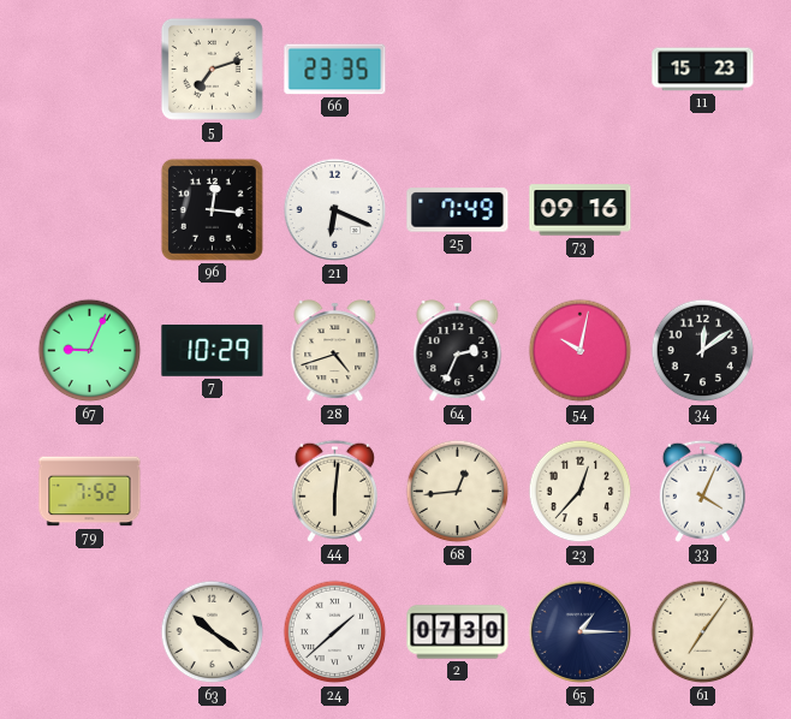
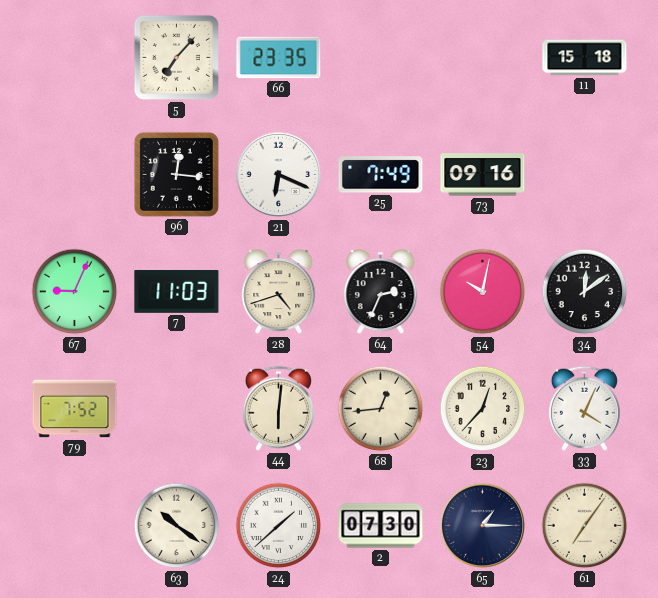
5: 7:12 -> 7:07
11: 15:23 -> 15:18
7: 10:29 -> 11:03
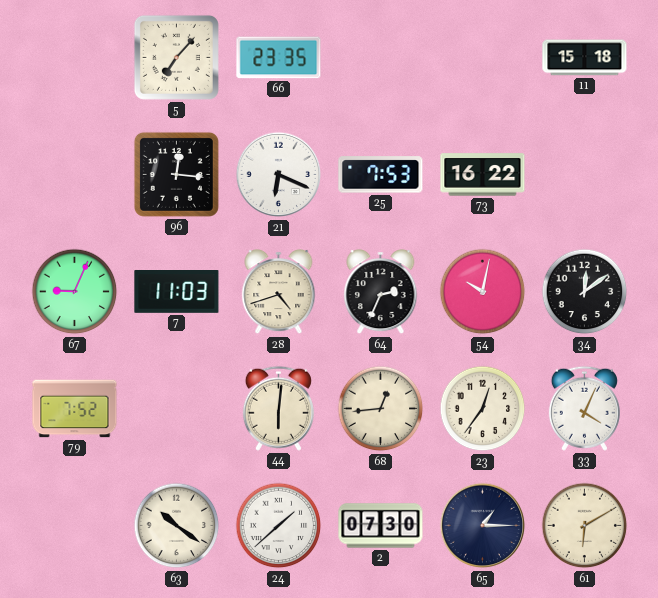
25: 7:49 -> 7:53
73: 09:16 -> 16:22
23: 12:37 -> 12:36
61: 7:06 -> 6:10
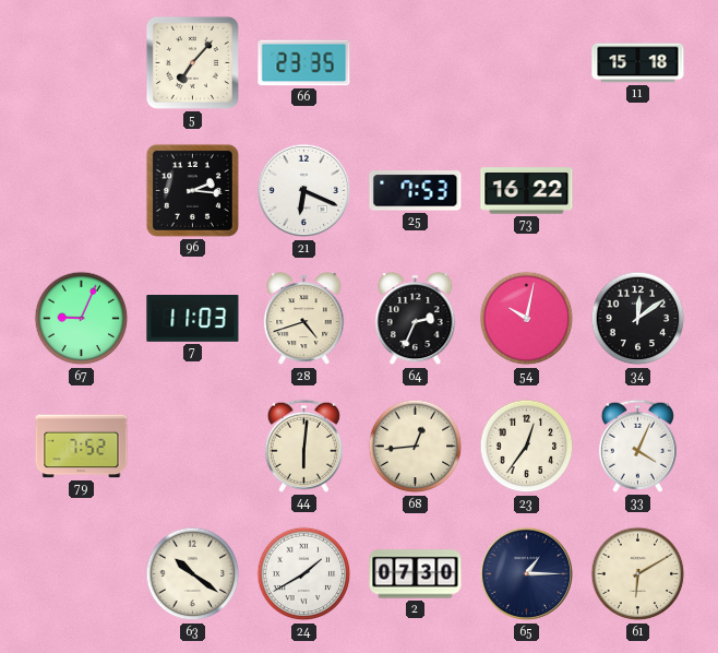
96: 12:16 -> 2:16
24: 1:38 -> 1:40
